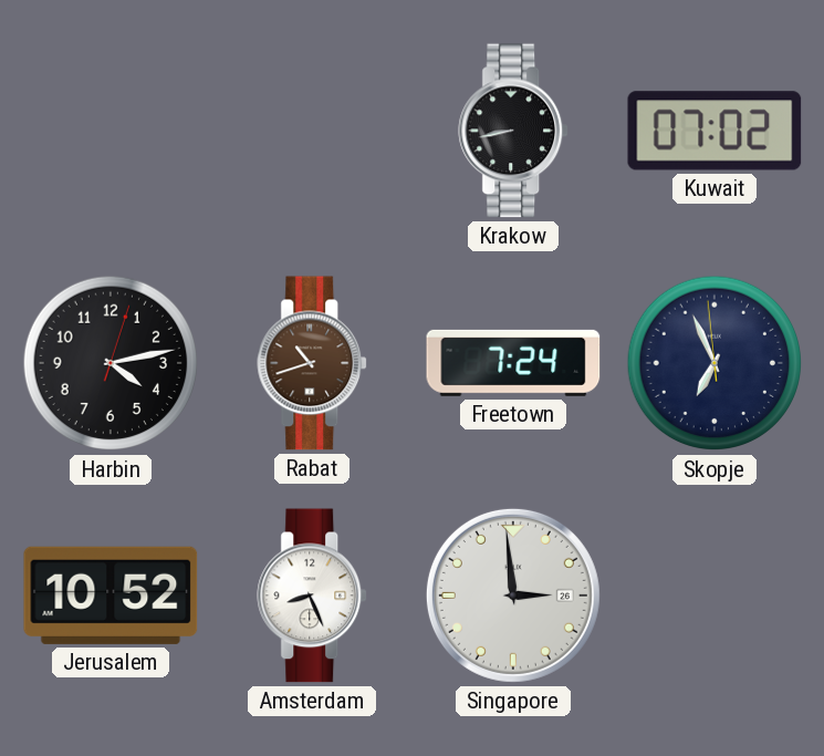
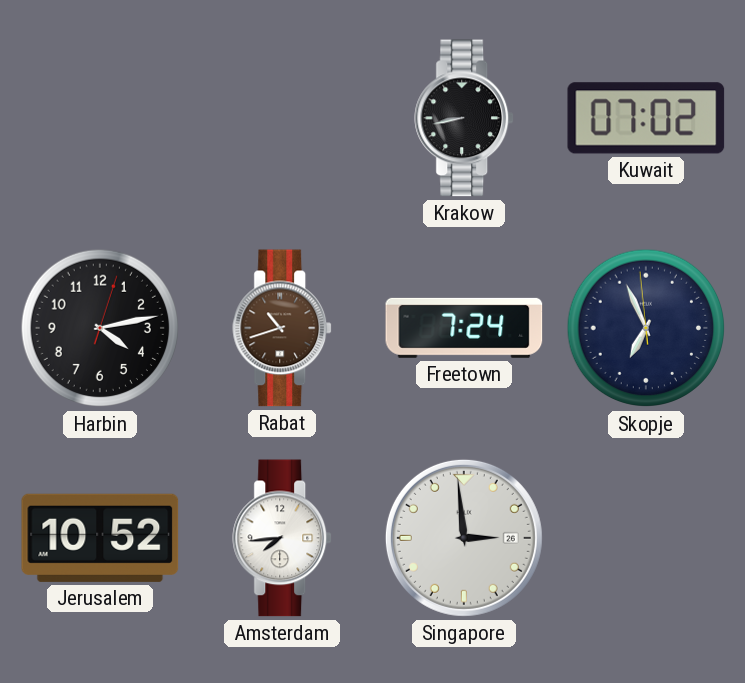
Amsterdam: 8:26 -> 7:44
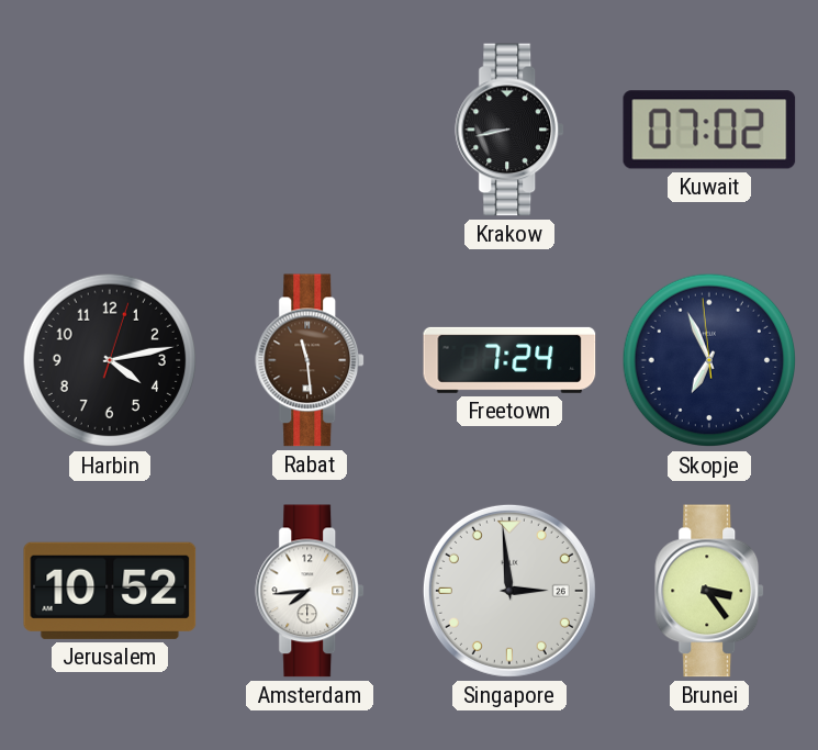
Rabat: 10:42 -> 11:29
Brunei: none -> 3:24
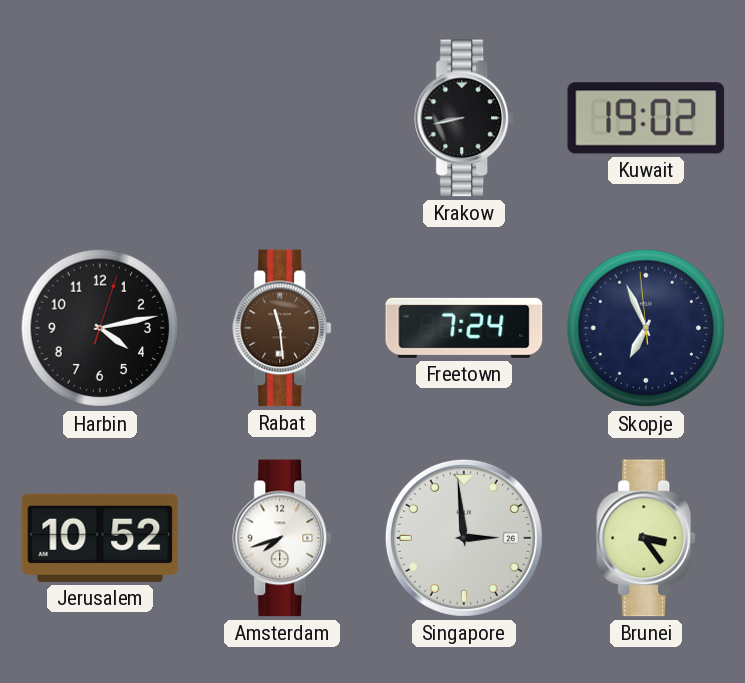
Kuwait: 07:02 -> 19:02
Amsterdam: 7:44 -> 7:42
